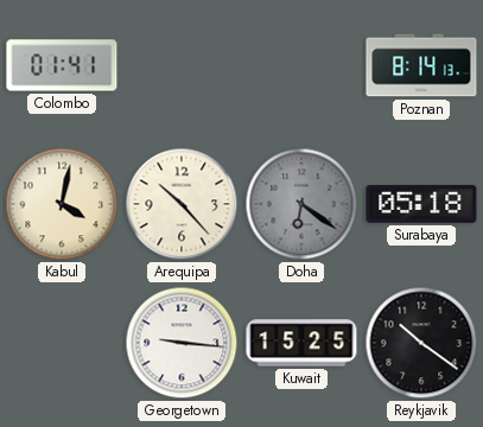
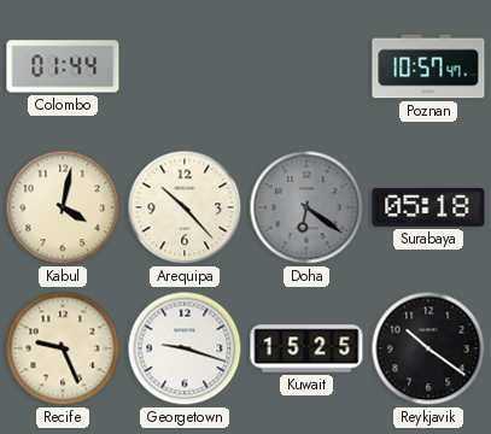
Colombo: 01:41 -> 01:44
Poznan: 8:14 -> 10:57
Recife: none -> 9:26
Georgetown: 9:16 -> 9:18
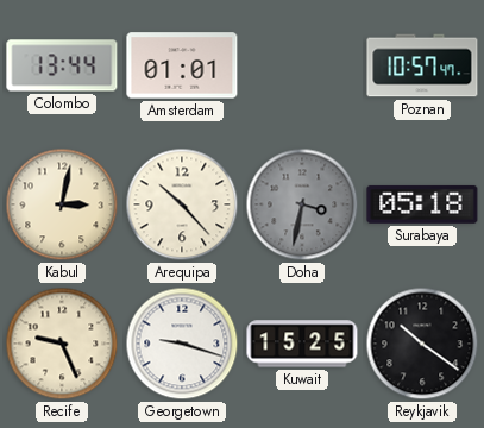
Colombo: 01:44 -> 13:44
Amsterdam: none -> 01:01
Kabul: 4:02 -> 3:02
Doha: 6:21 -> 3:32
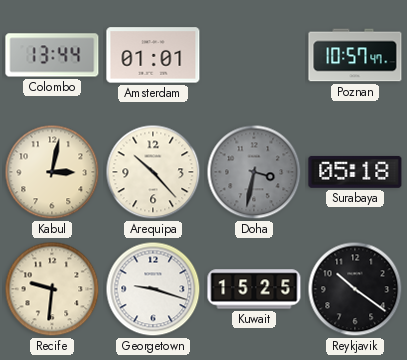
Recife: 9:26 -> 9:31
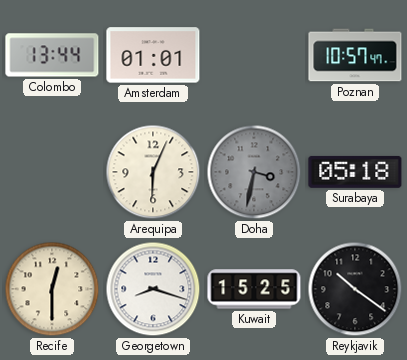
Kabul: 3:02 -> none
Arequipa: 10:23 -> 6:04
Recife: 9:31 -> 12:30
Georgetown: 9:18 -> 8:18
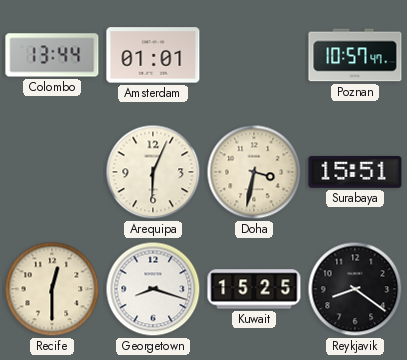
Doha dial: grey -> cream
Surabaya: 05:18 -> 15:51
Reykjavik: 10:21 -> 8:21
